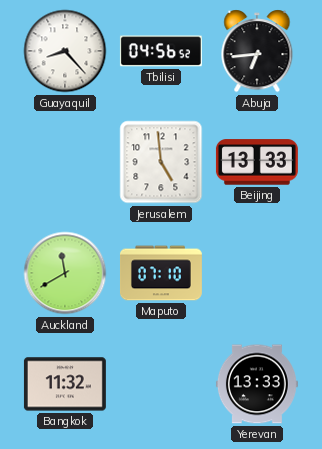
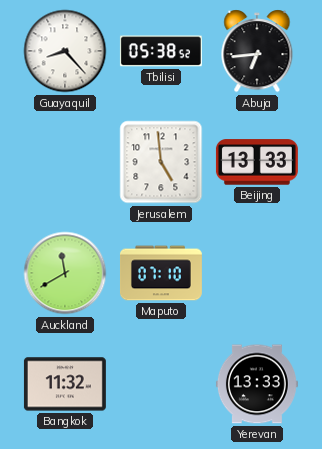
Tbilisi: 04:56 -> 05:38
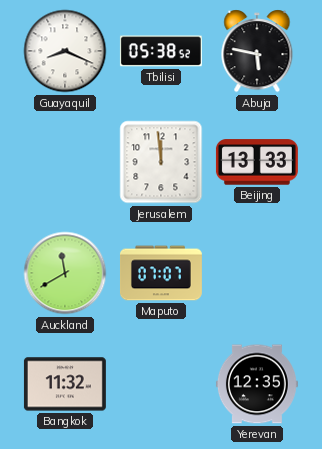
Guayaquil: 8:23 -> 8:19
Abuja: 6:44 -> 5:47
Jerusalem: 4:59 -> 11:59
Maputo: 07:10 -> 07:07
Yerevan: 13:33 -> 12:35
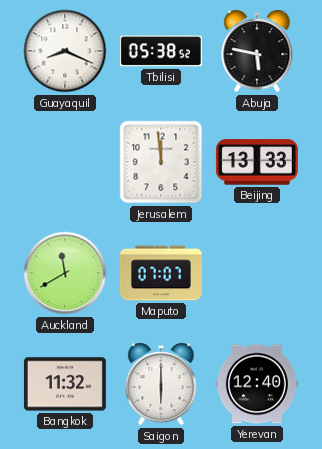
Saigon: none -> 6:00
Yerevan: 12:35 -> 12:40
